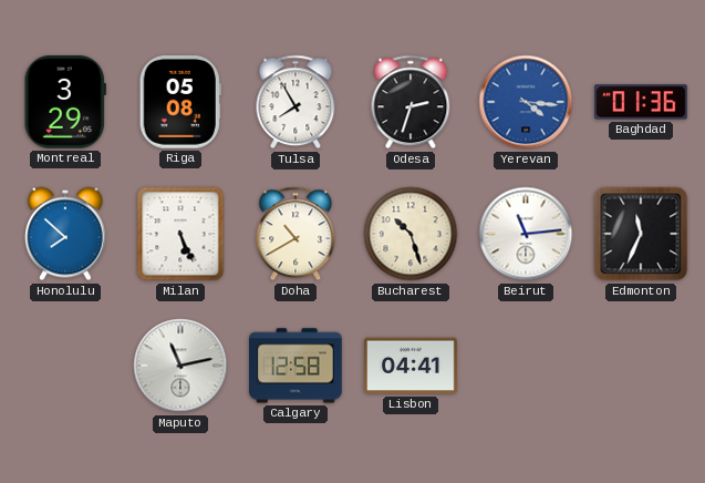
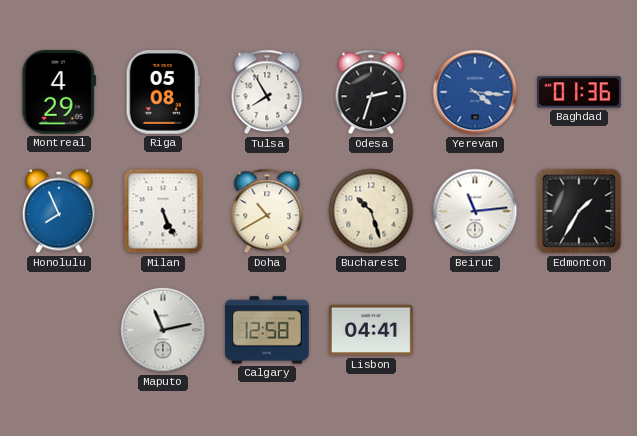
Montreal: 3:29 -> 4:29
Honolulu: 7:52 -> 7:56
Edmonton: 11:34 -> 1:35
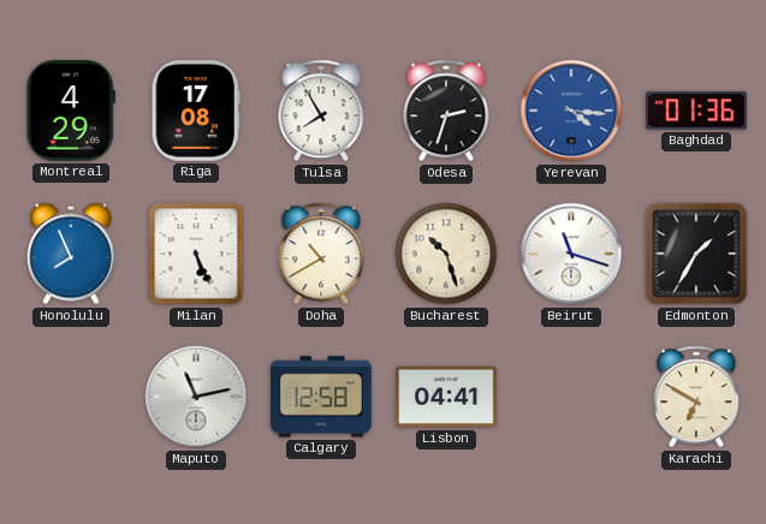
Riga: 05:08 -> 17:08
Beirut: 11:14 -> 11:18
Karachi: none -> 6:50
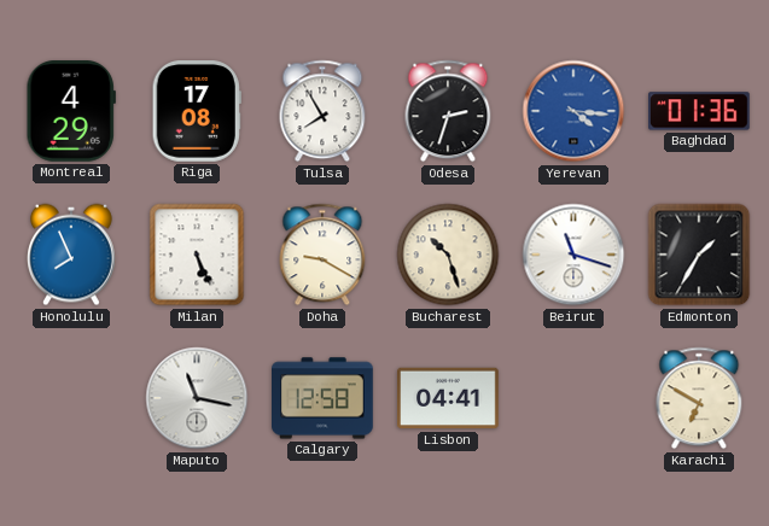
Doha: 10:40 -> 9:20
Maputo: 11:13 -> 11:17
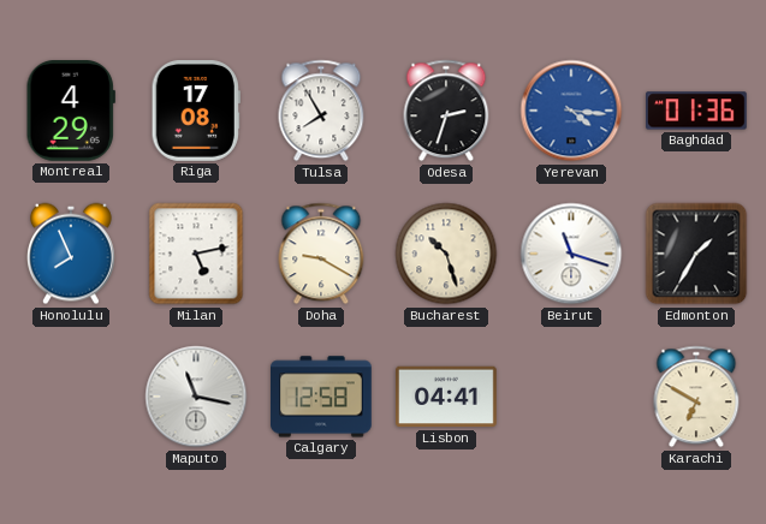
Milan: 5:26 -> 5:13
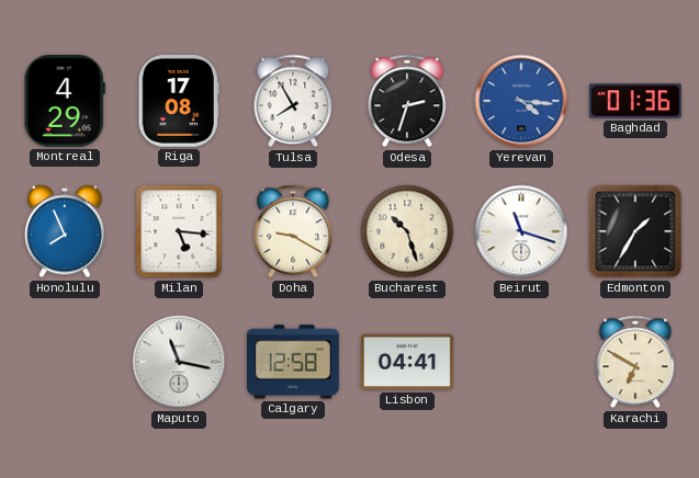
Milan: 5:13 -> 5:16
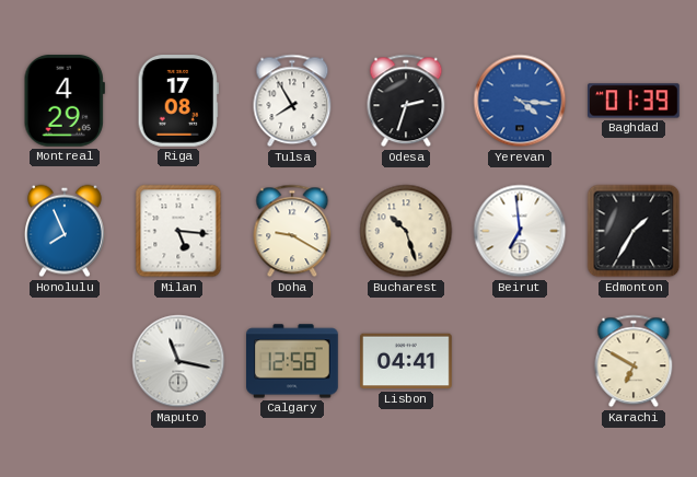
Baghdad: 01:36 -> 01:39
Beirut: 11:18 -> 6:59
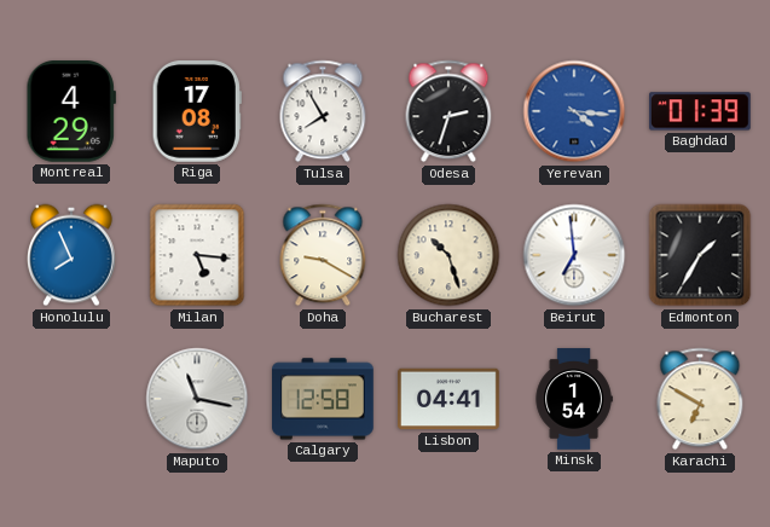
Minsk: none -> 1:54
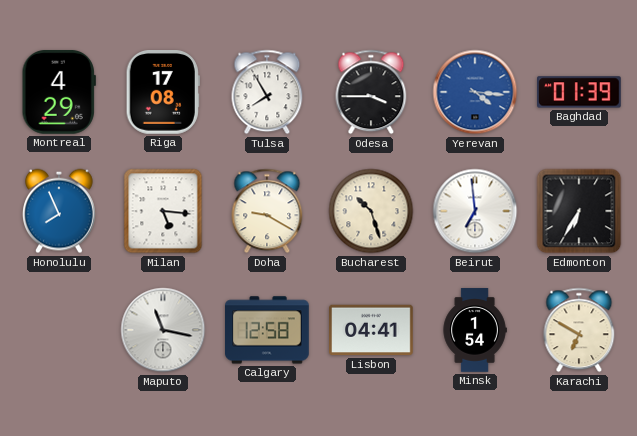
Odesa: 2:33 -> 3:45
Edmonton: 1:35 -> 6:35
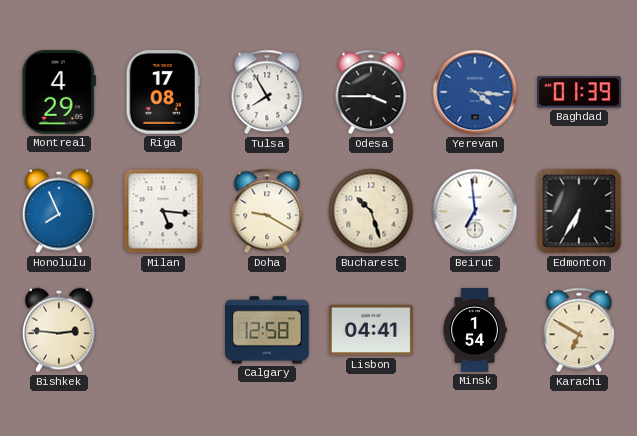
Bishkek: none -> 2:46
Maputo: 11:17 -> none
